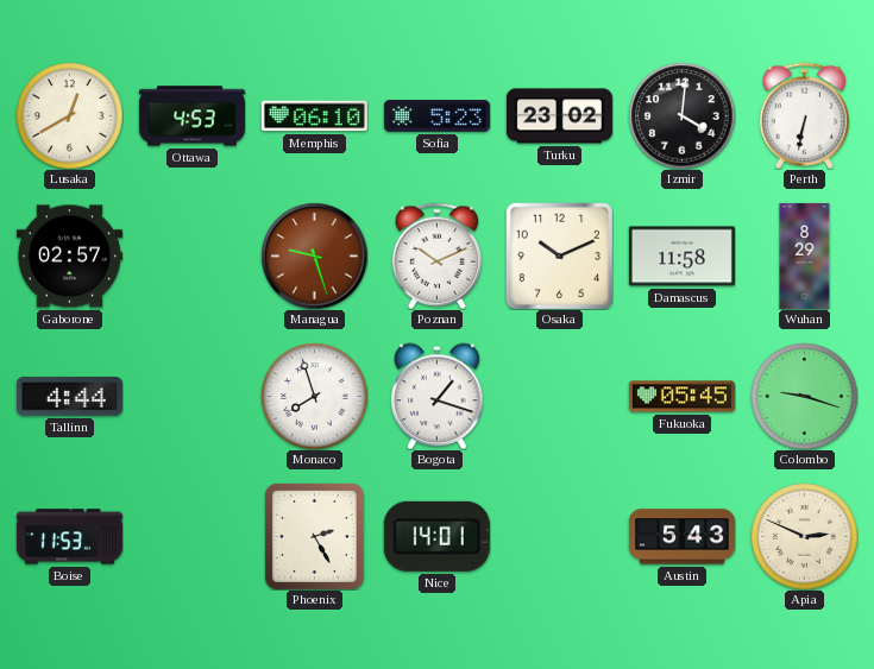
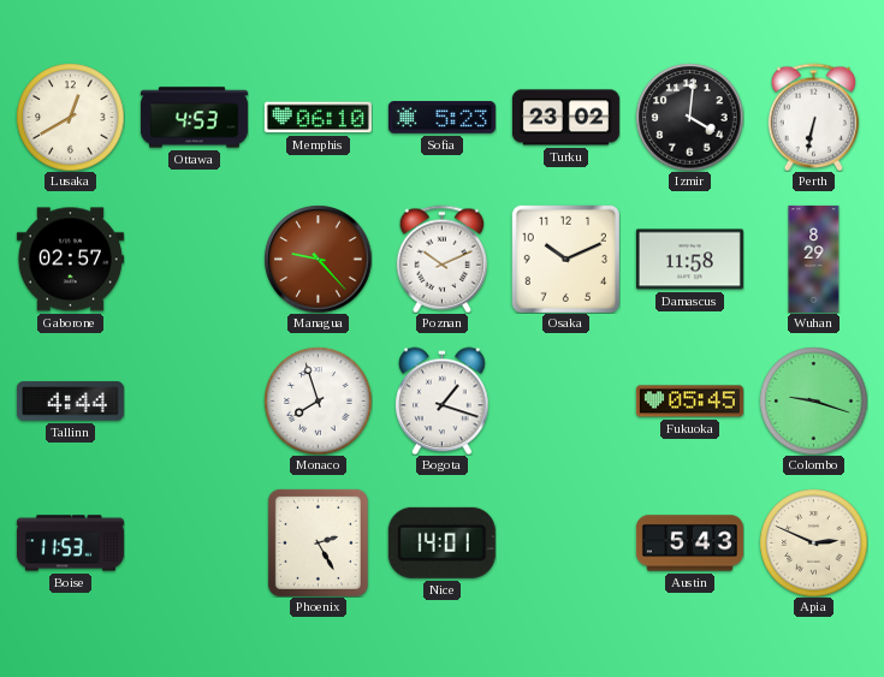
Managua: 9:27 -> 9:23
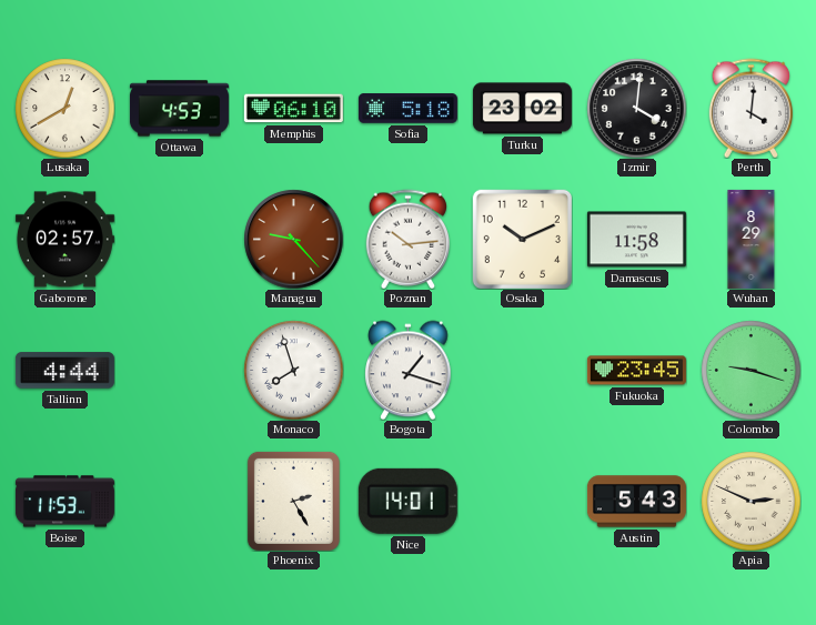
Sofia: 5:23 -> 5:18
Perth: 6:32 -> 4:01
Poznan: 10:11 -> 10:14
Fukuoka: 05:45 -> 23:45
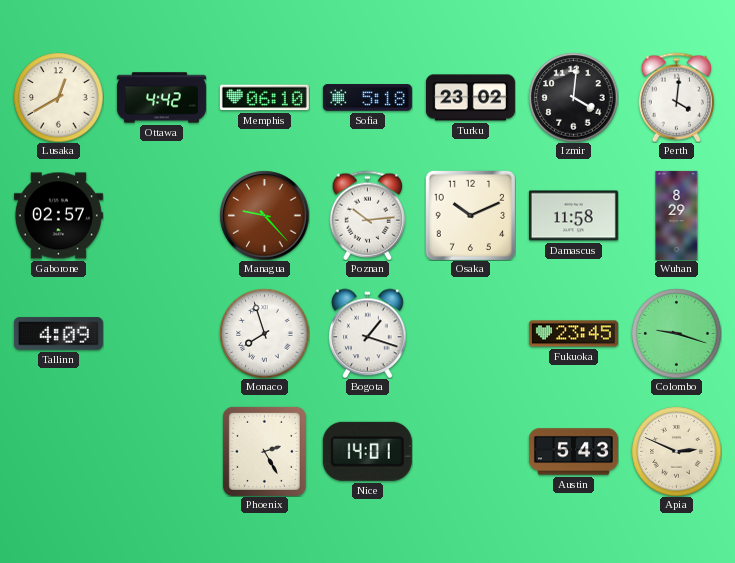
Ottawa: 4:53 -> 4:42
Tallinn: 4:44 -> 4:09
Boise: 11:53 -> none
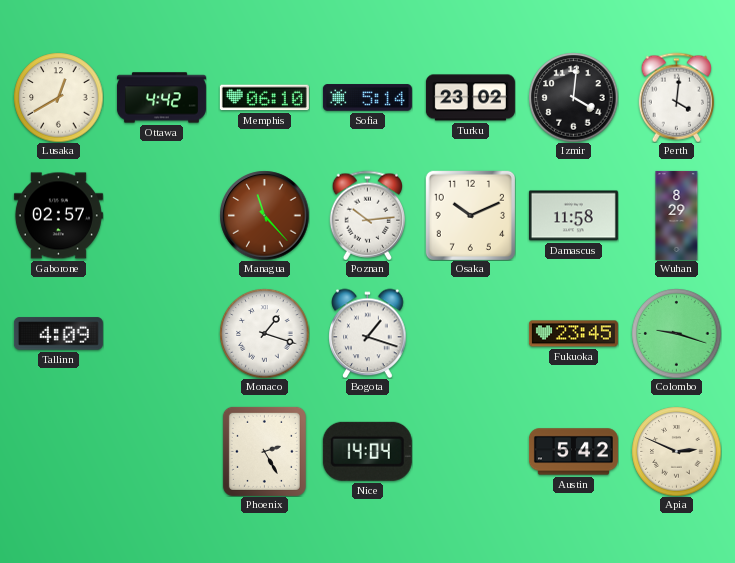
Sofia: 5:18 -> 5:14
Managua: 9:23 -> 11:23
Monaco: 7:57 -> 1:18
Nice: 14:01 -> 14:04
Austin: 5:43 -> 5:42
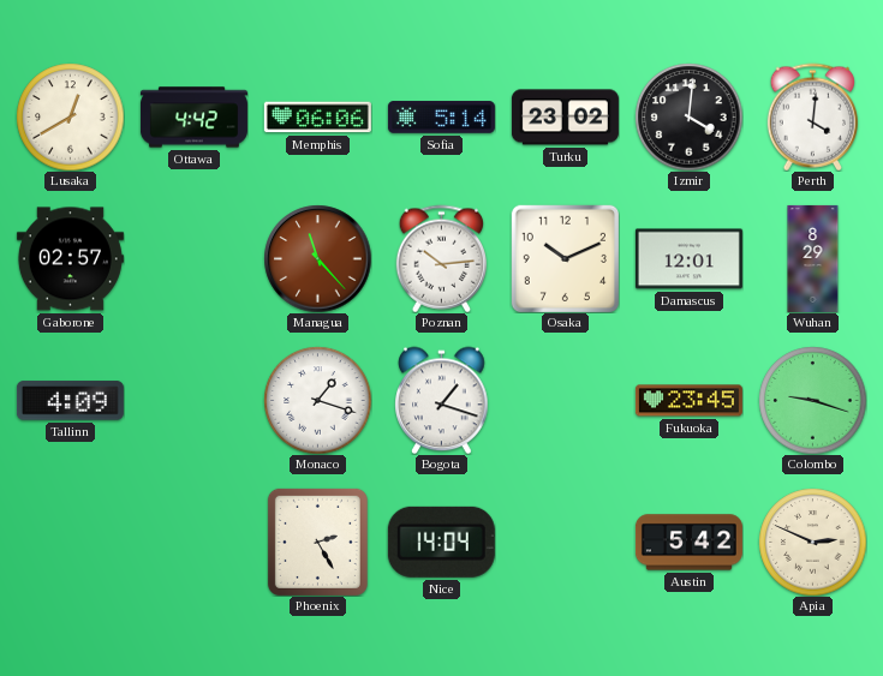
Memphis: 06:10 -> 06:06
Damascus: 11:58 -> 12:01
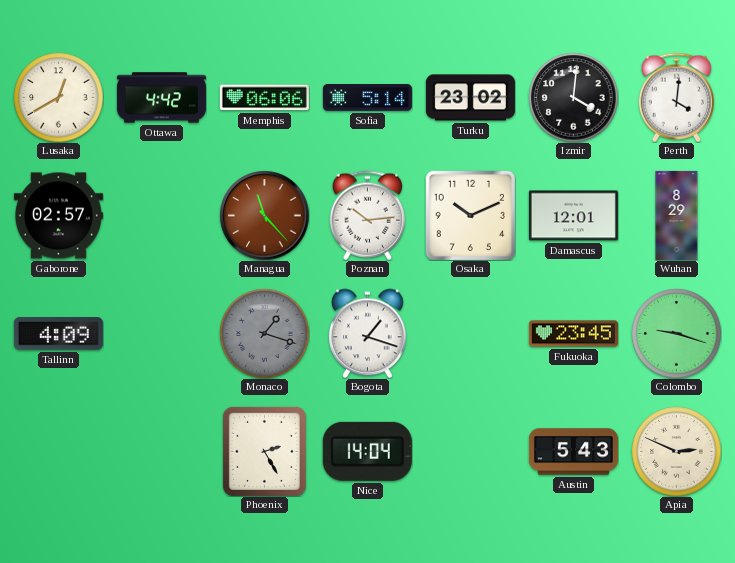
Monaco dial: white -> grey
Austin: 5:42 -> 5:43
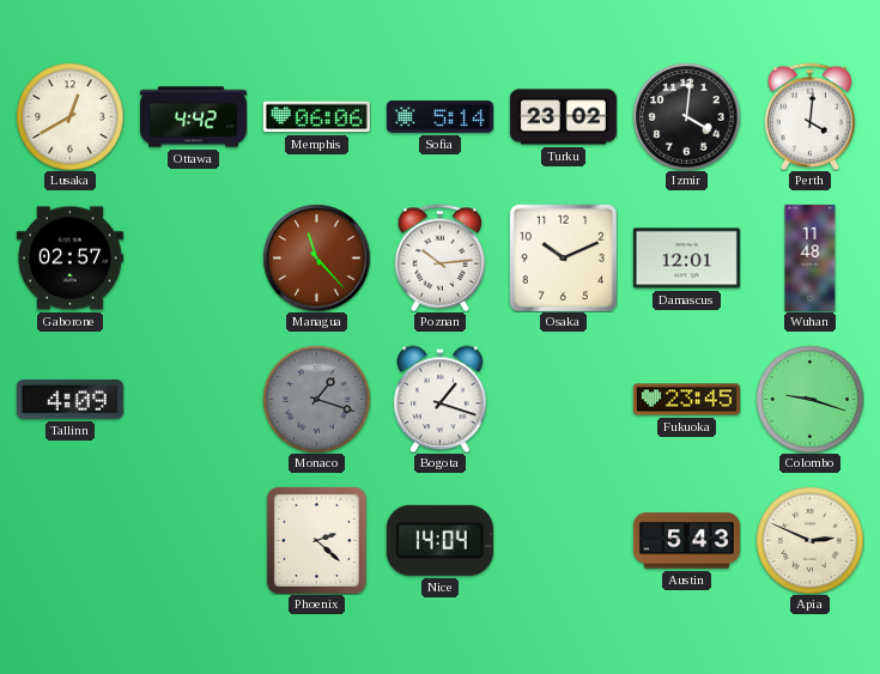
Wuhan: 8:29 -> 11:48
Phoenix: 2:25 -> 2:22
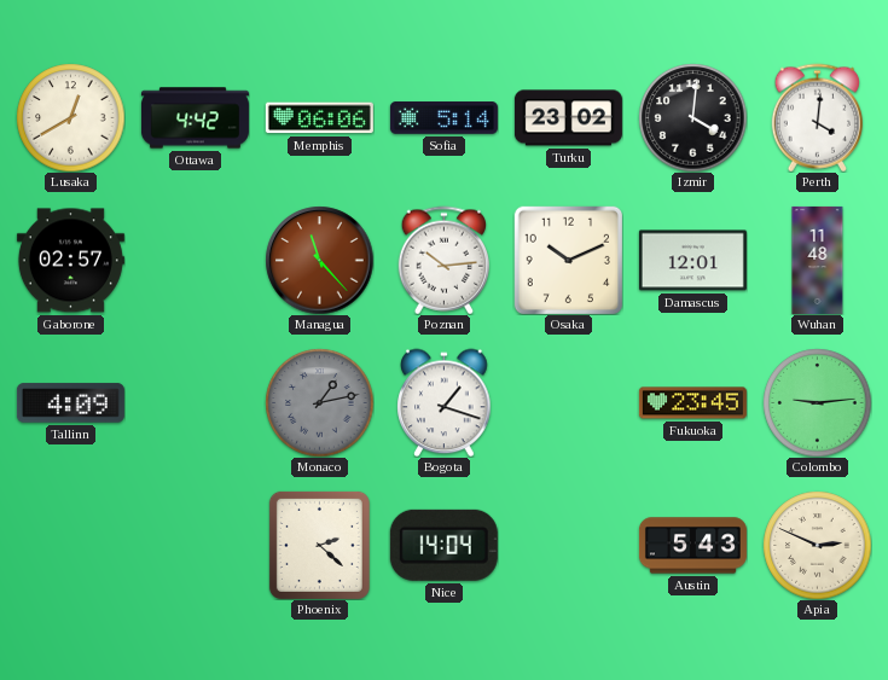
Monaco: 1:18 -> 1:13
Colombo: 9:18 -> 9:14
